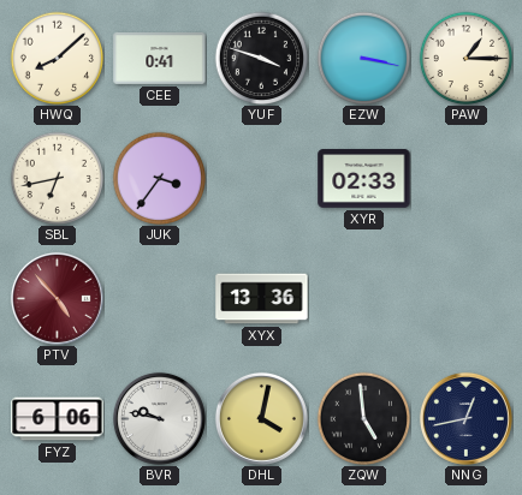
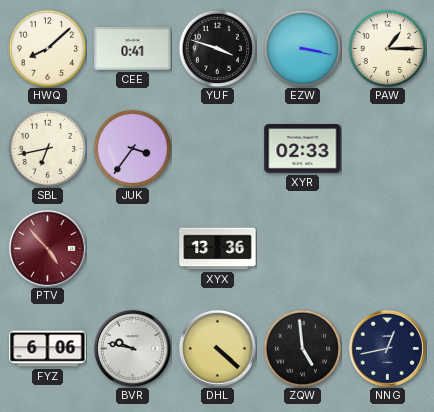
DHL: 4:02 -> 4:22
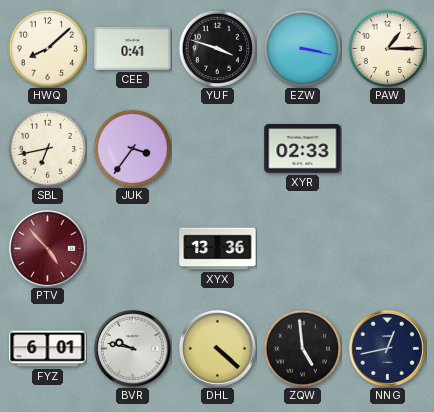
FYZ: 6:06 -> 6:01
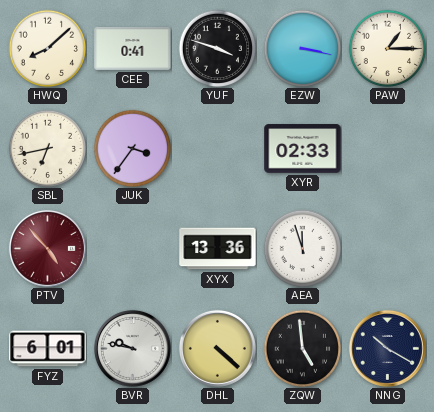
AEA: none -> 11:57
NNG: 12:43 -> 10:20
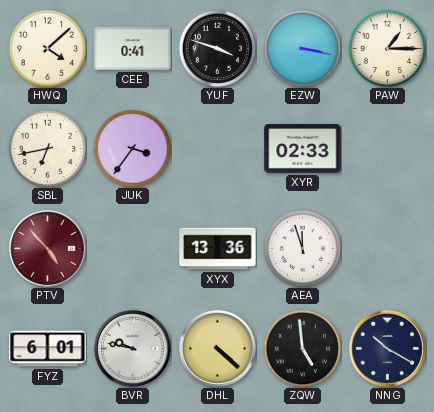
HWQ: 8:08 -> 4:08
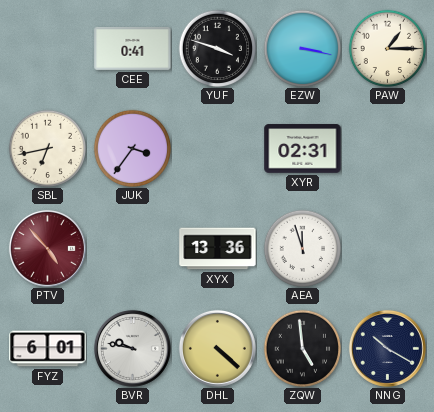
HWQ: 4:08 -> none
XYR: 02:33 -> 02:31
